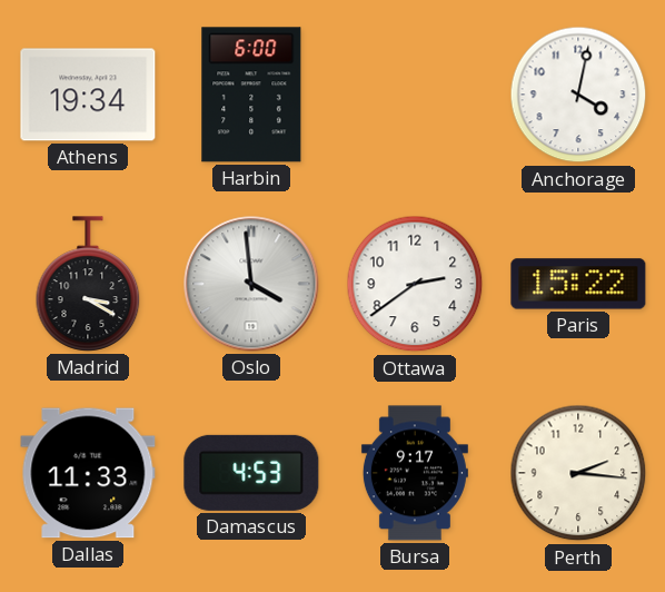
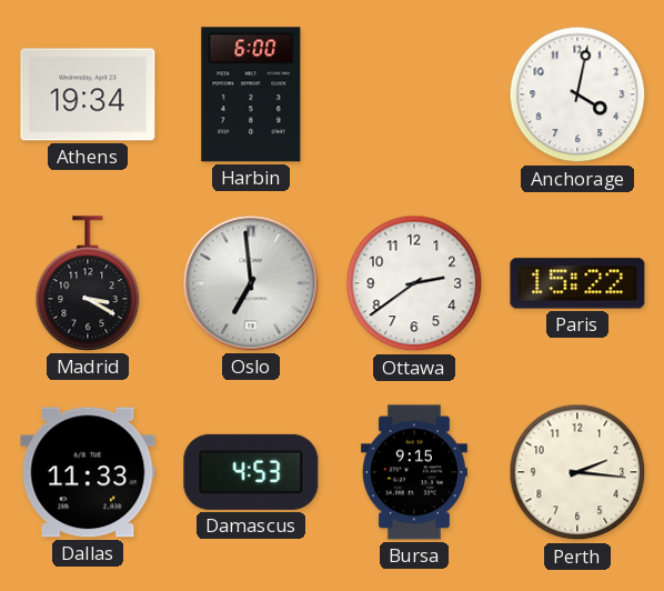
Oslo: 3:59 -> 6:59
Bursa: 9:17 -> 9:15
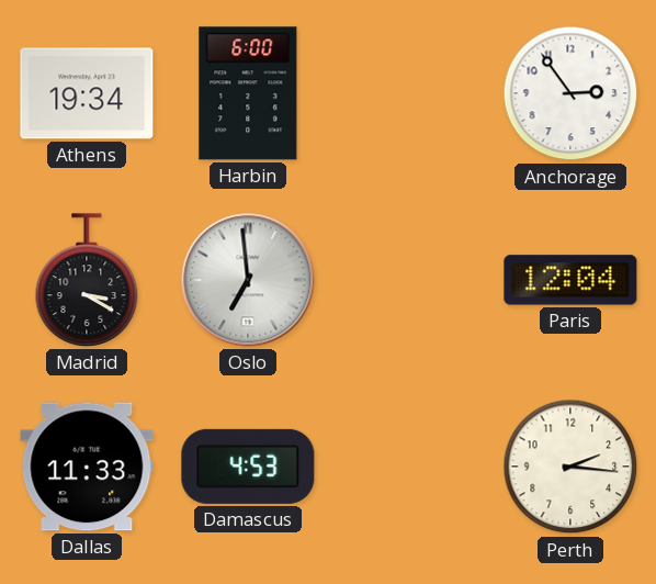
Anchorage: 4:02 -> 2:54
Ottawa: 2:39 -> none
Paris: 15:22 -> 12:04
Bursa: 9:15 -> none
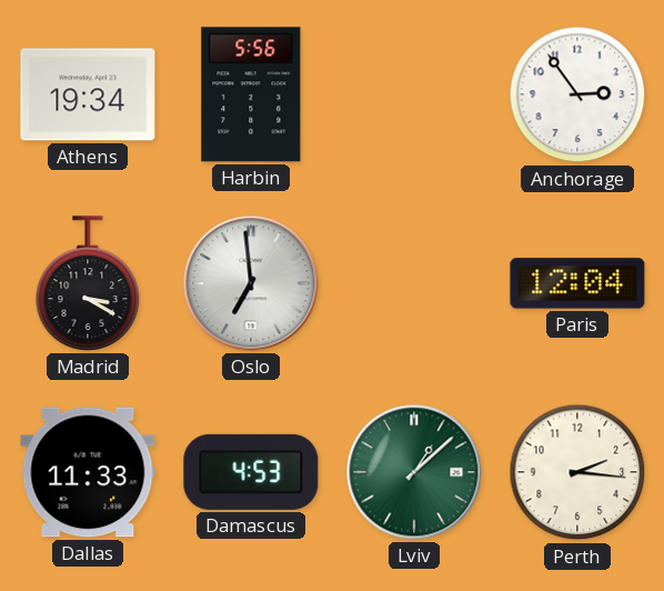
Harbin: 6:00 -> 5:56
Lviv: none -> 1:08
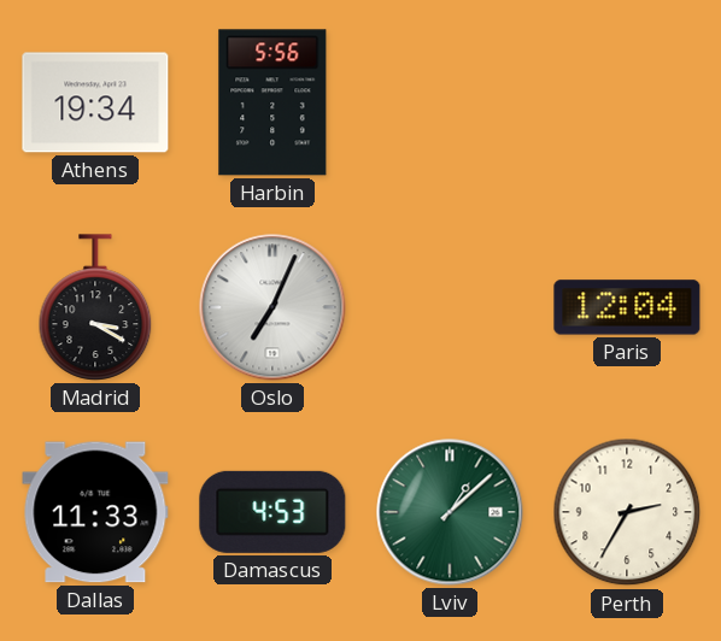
Anchorage: 2:54 -> none
Oslo: 6:59 -> 7:04
Perth: 2:16 -> 2:35
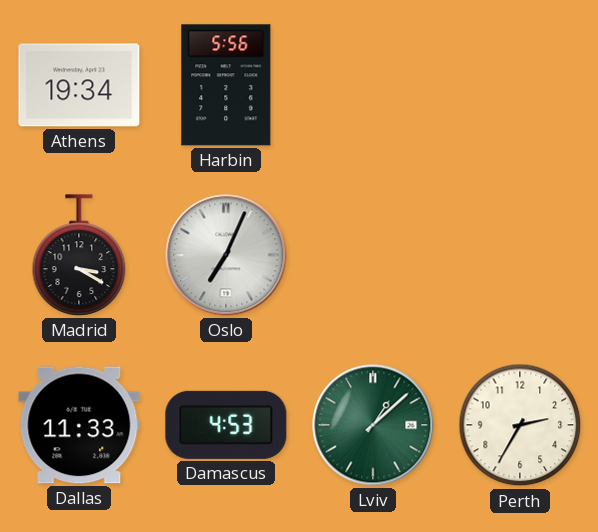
Paris: 12:04 -> none
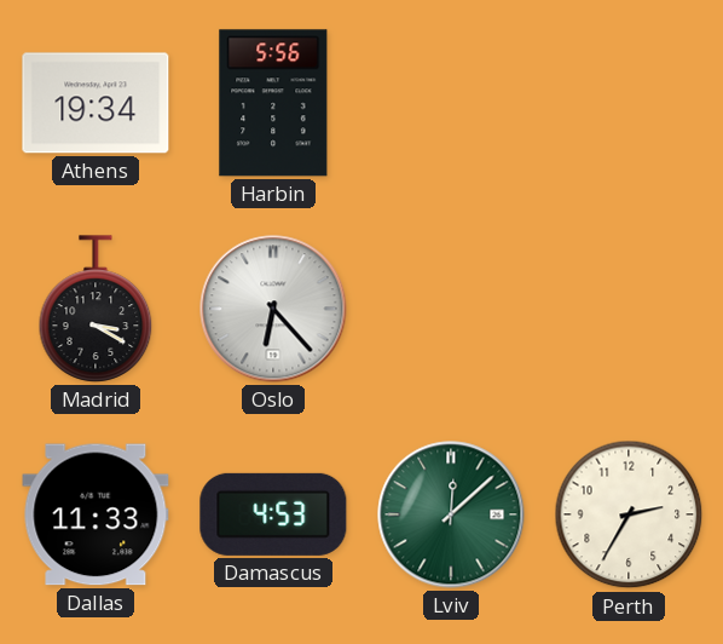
Oslo: 7:04 -> 6:23
Lviv: 1:08 -> 12:08
